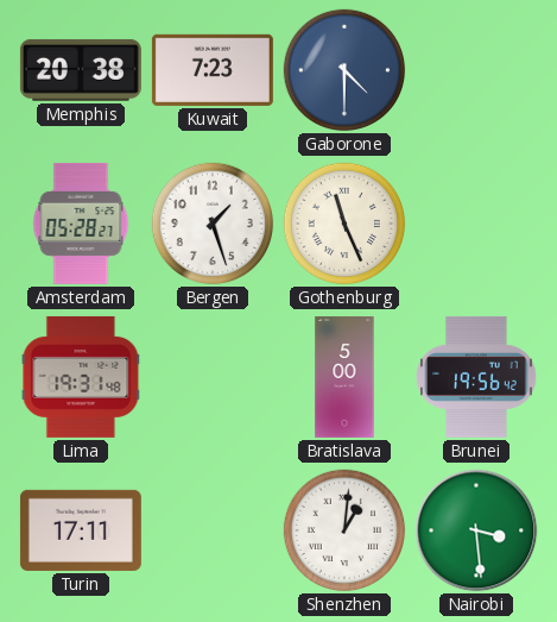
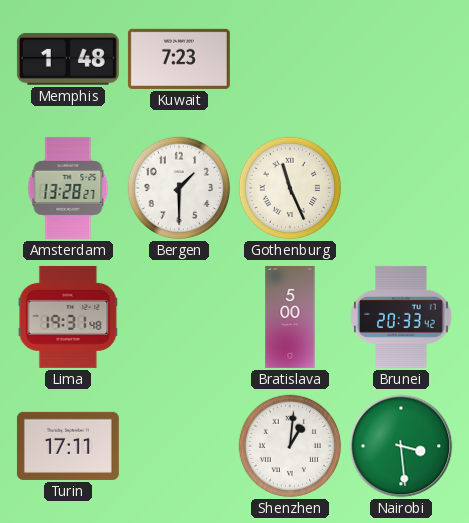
Memphis: 20:38 -> 1:48
Gaborone: 4:30 -> none
Amsterdam: 05:28 -> 13:28
Bergen: 1:27 -> 1:30
Brunei: 19:56 -> 20:33
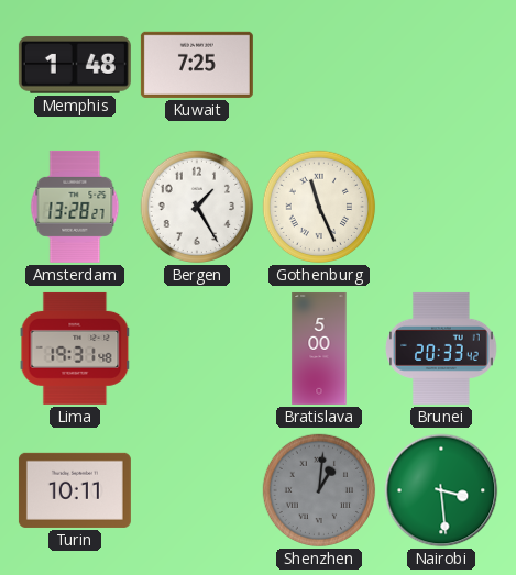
Kuwait: 7:23 -> 7:25
Bergen: 1:30 -> 1:25
Turin: 17:11 -> 10:11
Shenzhen dial: white -> grey
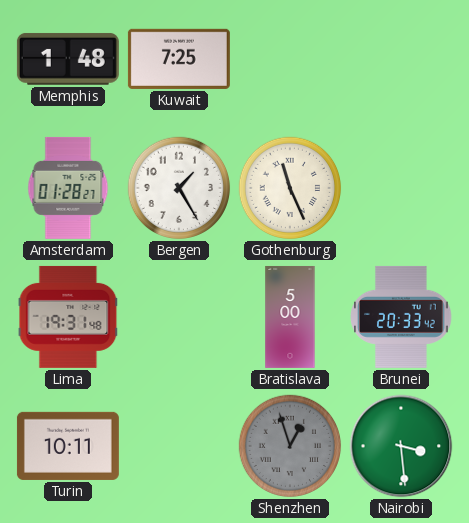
Amsterdam: 13:28 -> 01:28
Shenzhen: 1:01 -> 12:57
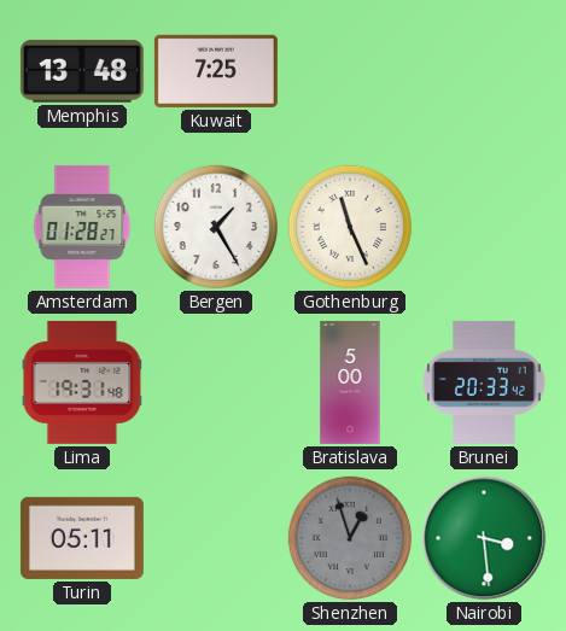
Memphis: 1:48 -> 13:48
Turin: 10:11 -> 05:11
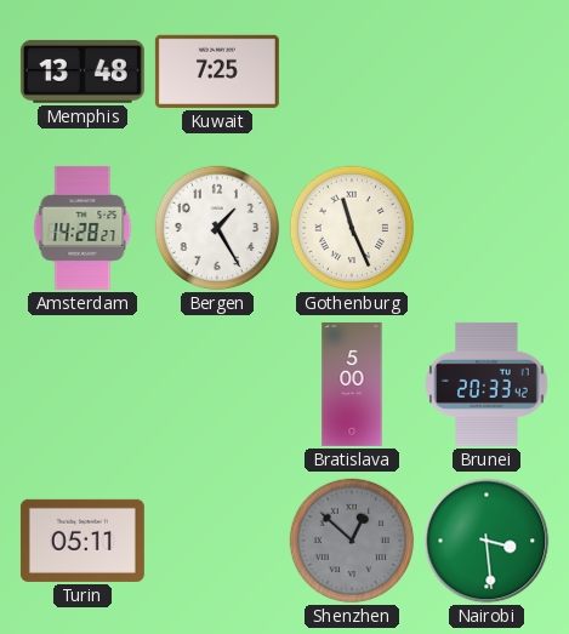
Amsterdam: 01:28 -> 14:28
Lima: 19:31 -> none
Shenzhen: 12:57 -> 12:52
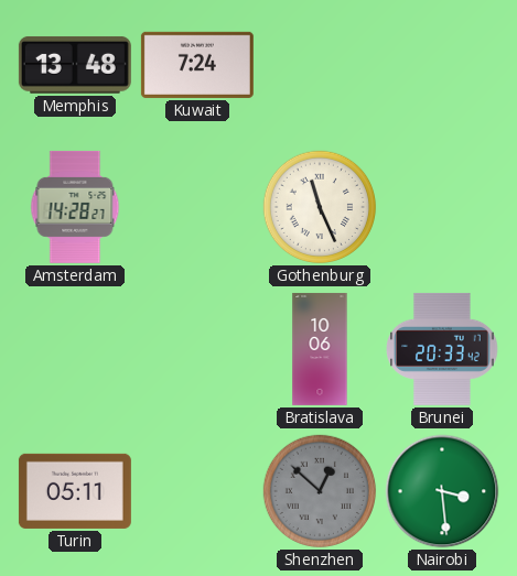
Kuwait: 7:25 -> 7:24
Bergen: 1:25 -> none
Bratislava: 5:00 -> 10:06
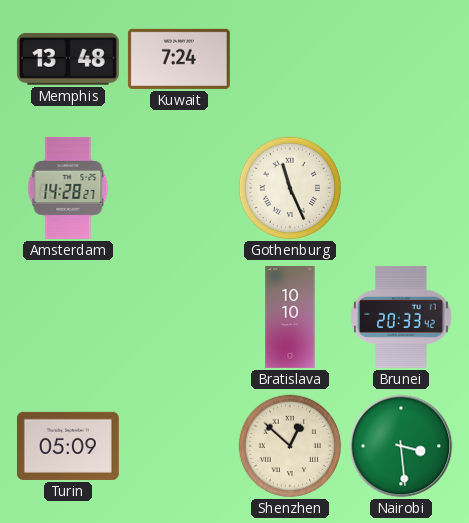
Bratislava: 10:06 -> 10:10
Turin: 05:11 -> 05:09
Shenzhen dial: grey -> cream
